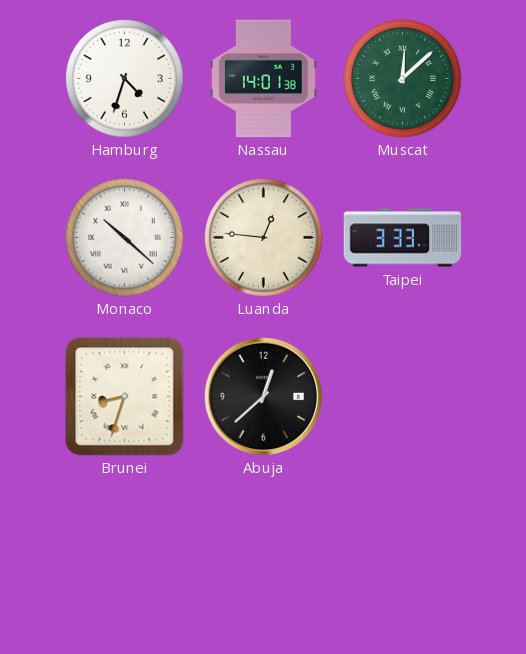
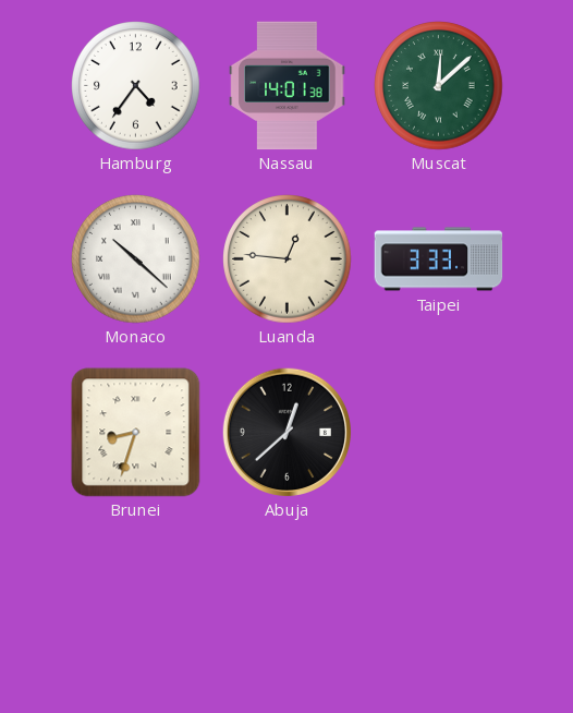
Hamburg: 4:33 -> 4:36
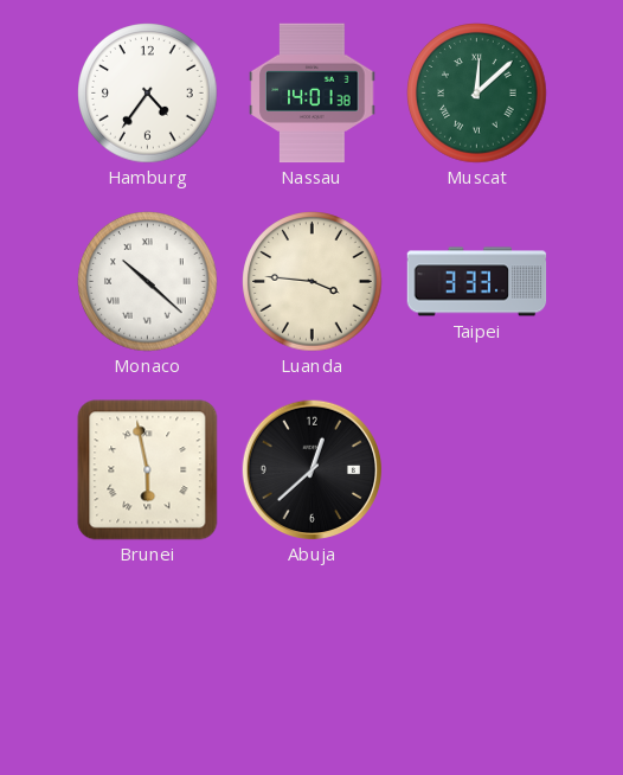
Luanda: 12:46 -> 3:46
Brunei: 8:33 -> 5:58
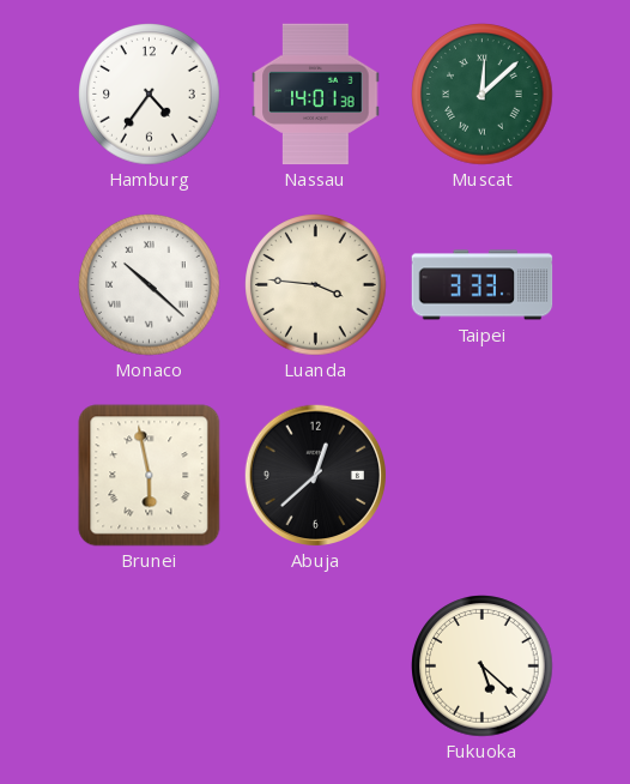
Fukuoka: none -> 5:22
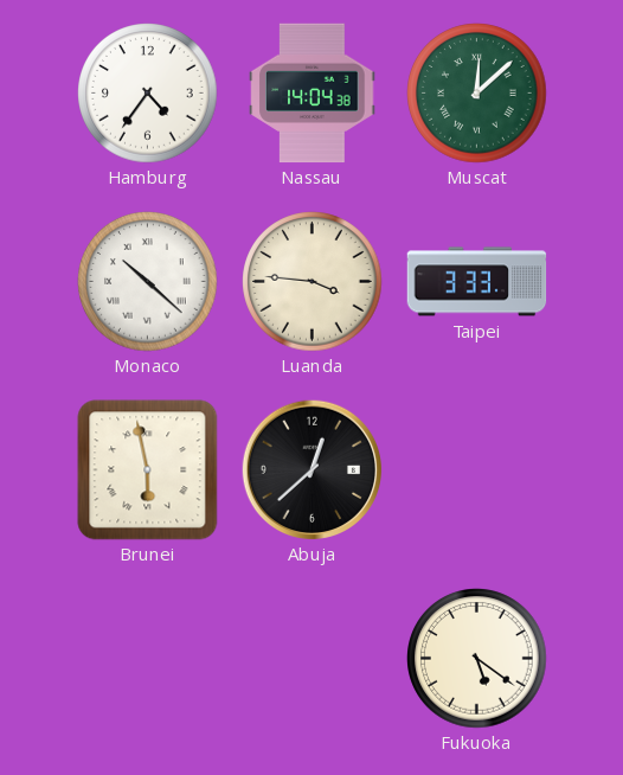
Nassau: 14:01 -> 14:04
Fukuoka: 5:22 -> 5:21
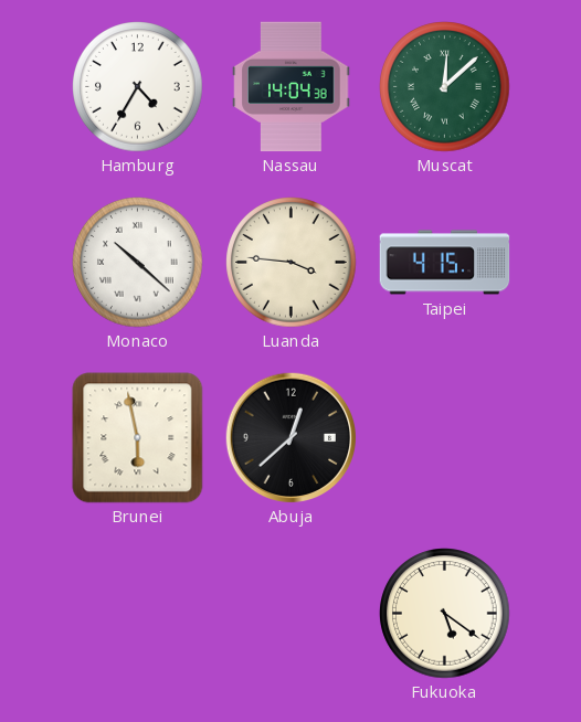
Hamburg: 4:36 -> 4:35
Taipei: 3:33 -> 4:15
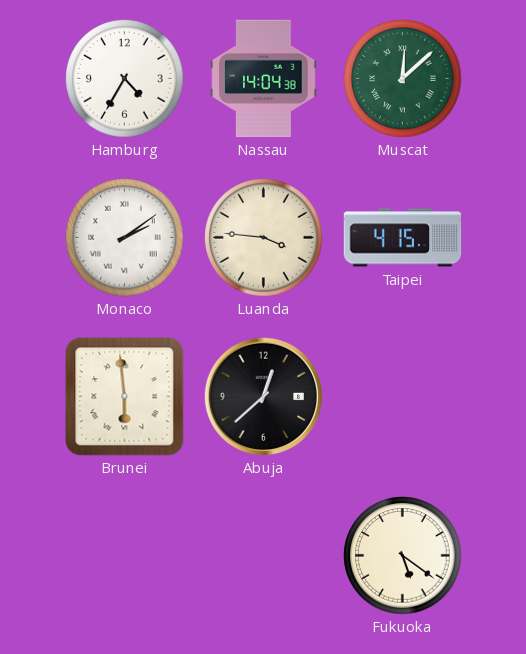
Monaco: 10:22 -> 2:09
Brunei: 5:58 -> 5:59
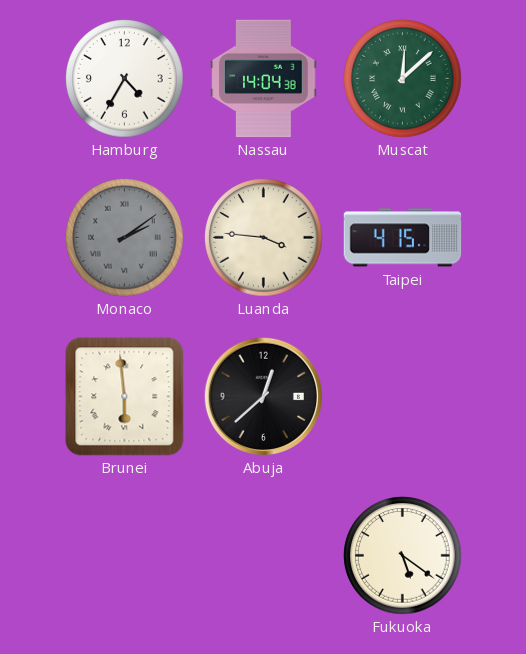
Monaco dial: white -> grey
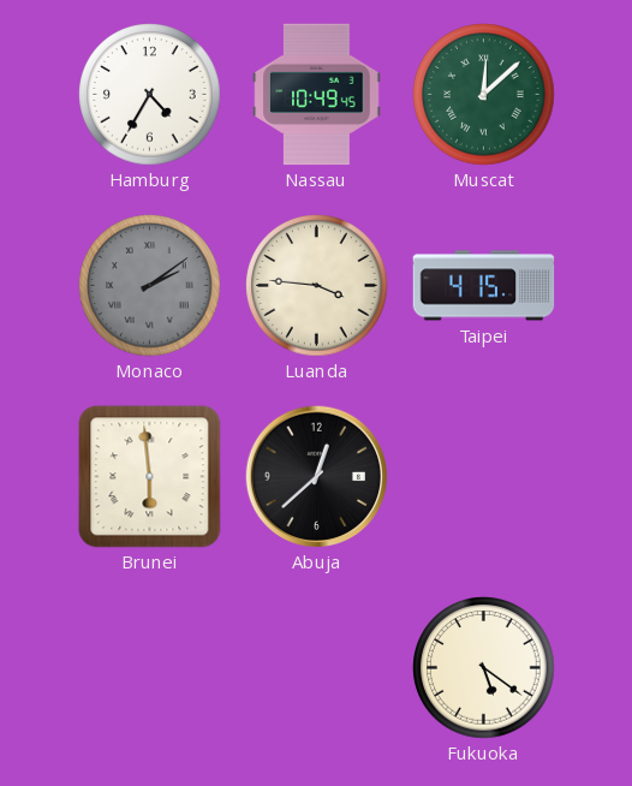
Nassau: 14:04 -> 10:49
